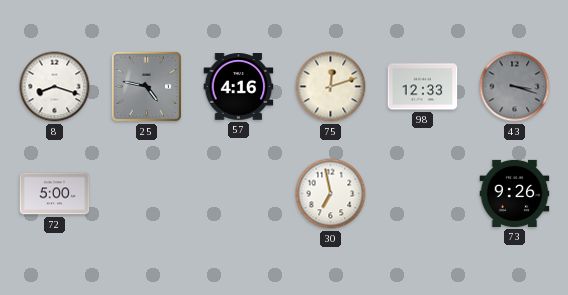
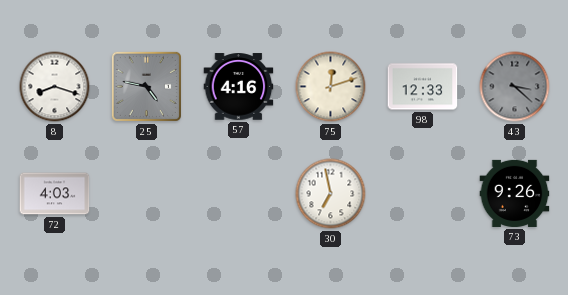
43: 3:18 -> 3:22
72: 5:00 -> 4:03
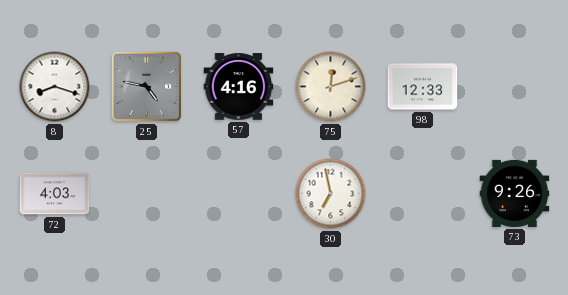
43: 3:22 -> none
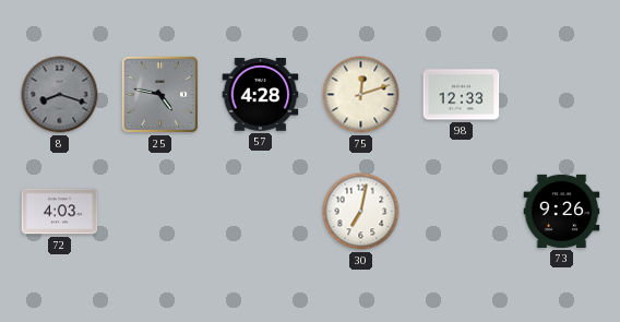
8 dial: white -> grey
57: 4:16 -> 4:28
30: 6:58 -> 7:02
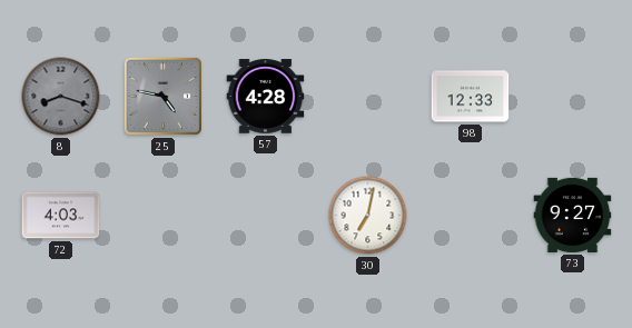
75: 12:12 -> none
73: 9:26 -> 9:27
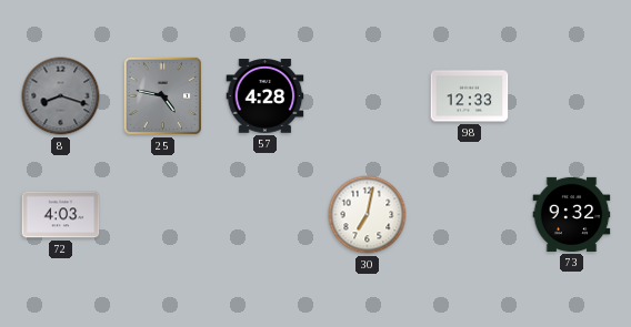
73: 9:27 -> 9:32
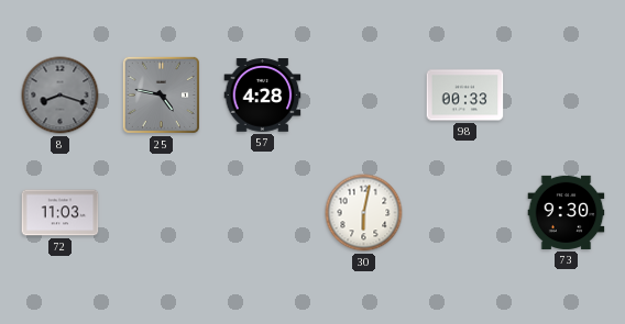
98: 12:33 -> 00:33
72: 4:03 -> 11:03
30: 7:02 -> 6:02
73: 9:32 -> 9:30
